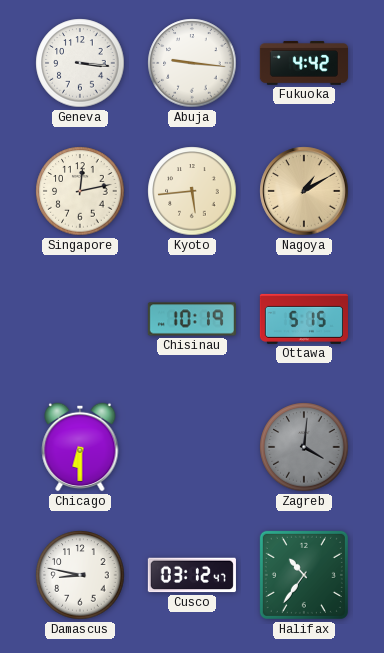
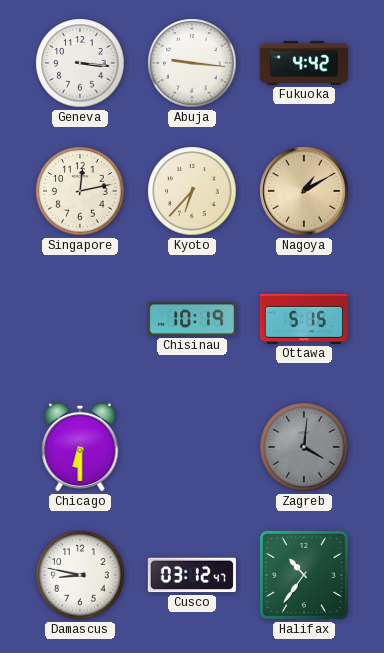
Kyoto: 5:44 -> 6:37
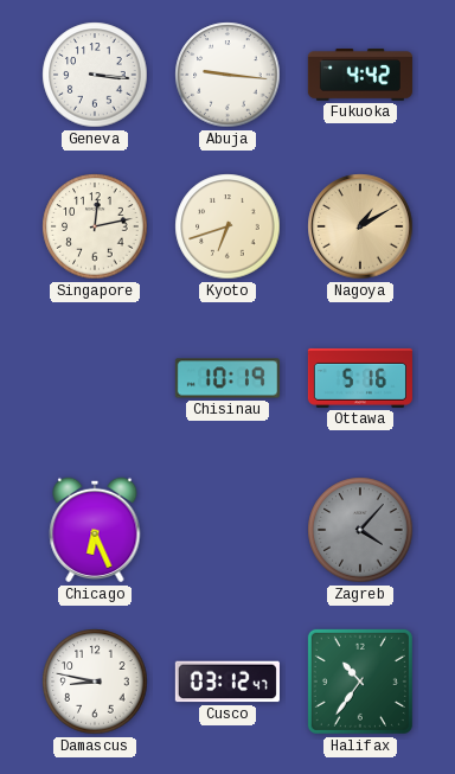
Kyoto: 6:37 -> 6:42
Ottawa: 5:15 -> 5:16
Chicago: 6:30 -> 6:26
Zagreb: 4:01 -> 4:07
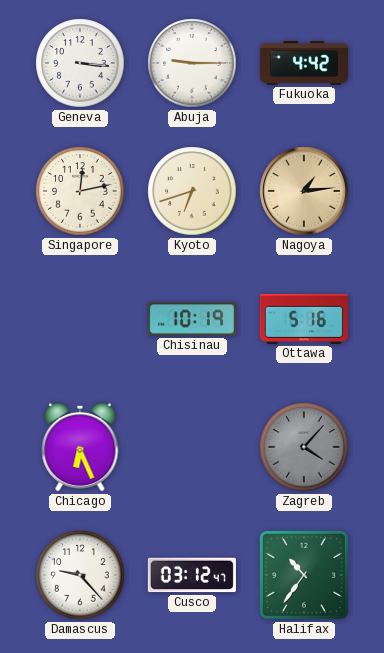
Abuja: 9:16 -> 9:15
Nagoya: 1:10 -> 1:14
Damascus: 8:47 -> 9:23
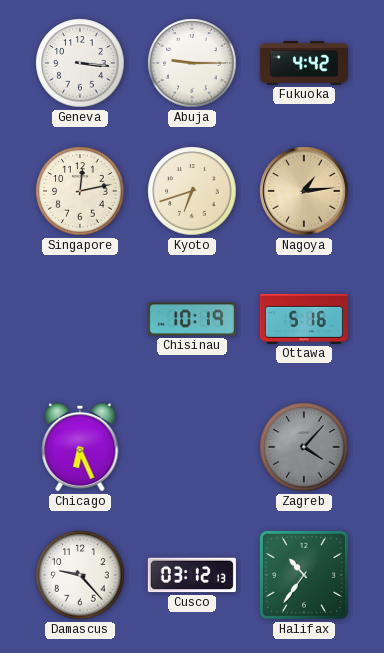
Cusco: 03:12:47 -> 03:12:13
